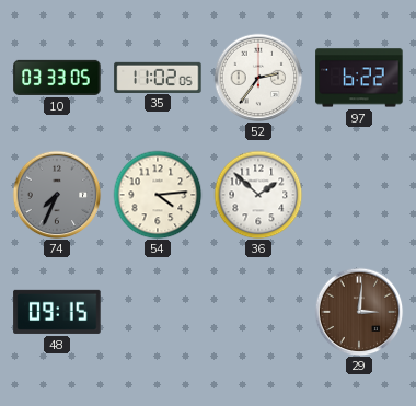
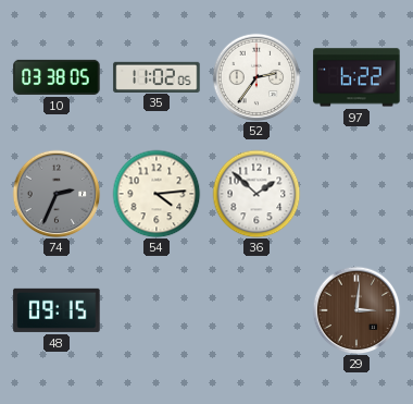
10: 03:33 -> 03:38
74: 7:34 -> 2:34
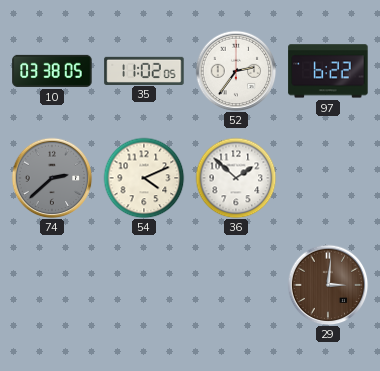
74: 2:34 -> 2:38
54: 4:14 -> 4:11
48: 09:15 -> none
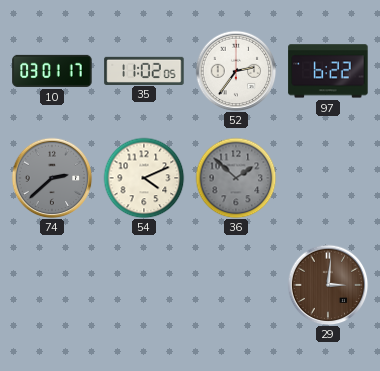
10: 03:38 -> 03:01
36 dial: white -> grey
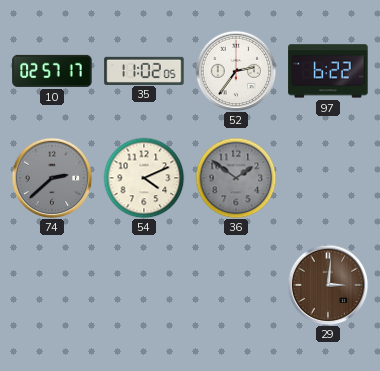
10: 03:01 -> 02:57
36: 1:52 -> 1:51
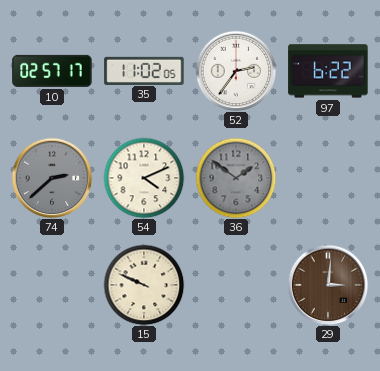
15: none -> 9:49
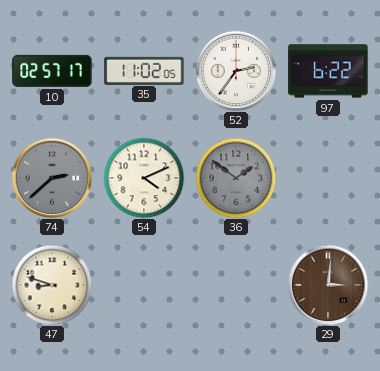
47: none -> 8:48
15: 9:49 -> none
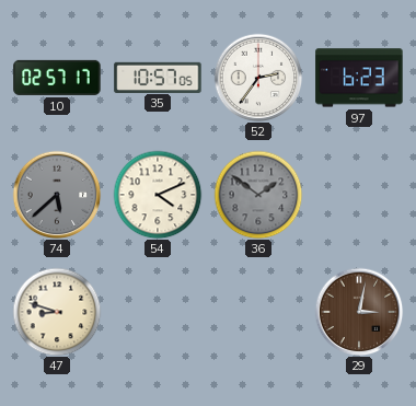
35: 11:02 -> 10:57
97: 6:22 -> 6:23
74: 2:38 -> 5:38
29: 3:01 -> 3:02
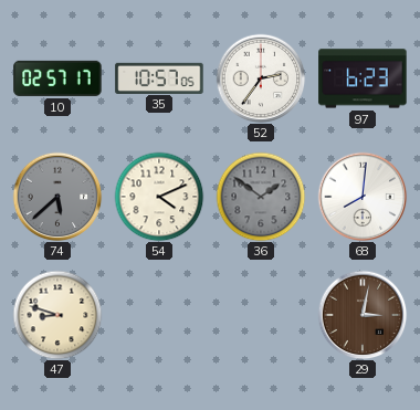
68: none -> 8:01
